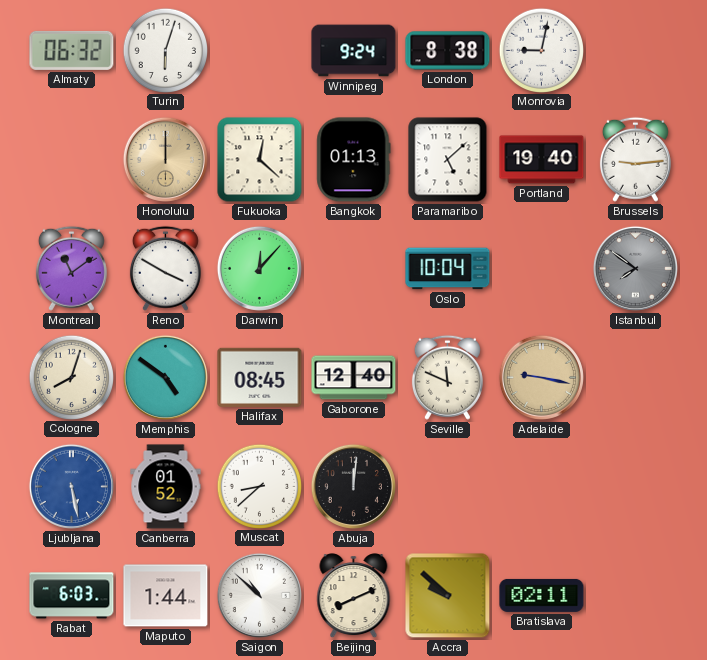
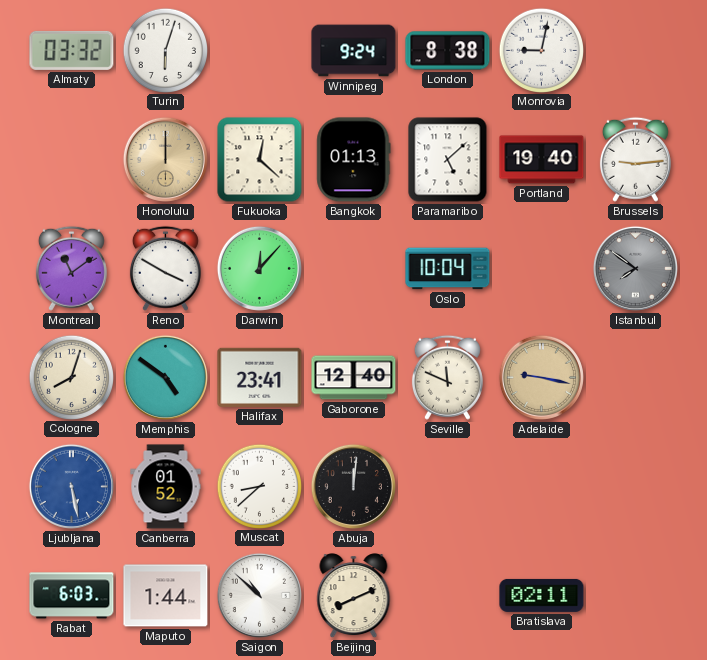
Almaty: 06:32 -> 03:32
Halifax: 08:45 -> 23:41
Accra: 9:52 -> none
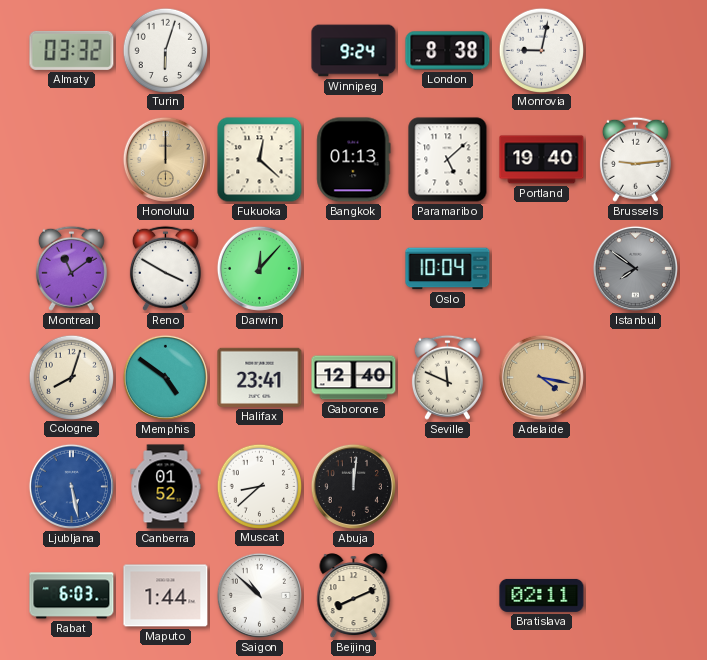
Adelaide: 9:17 -> 4:17
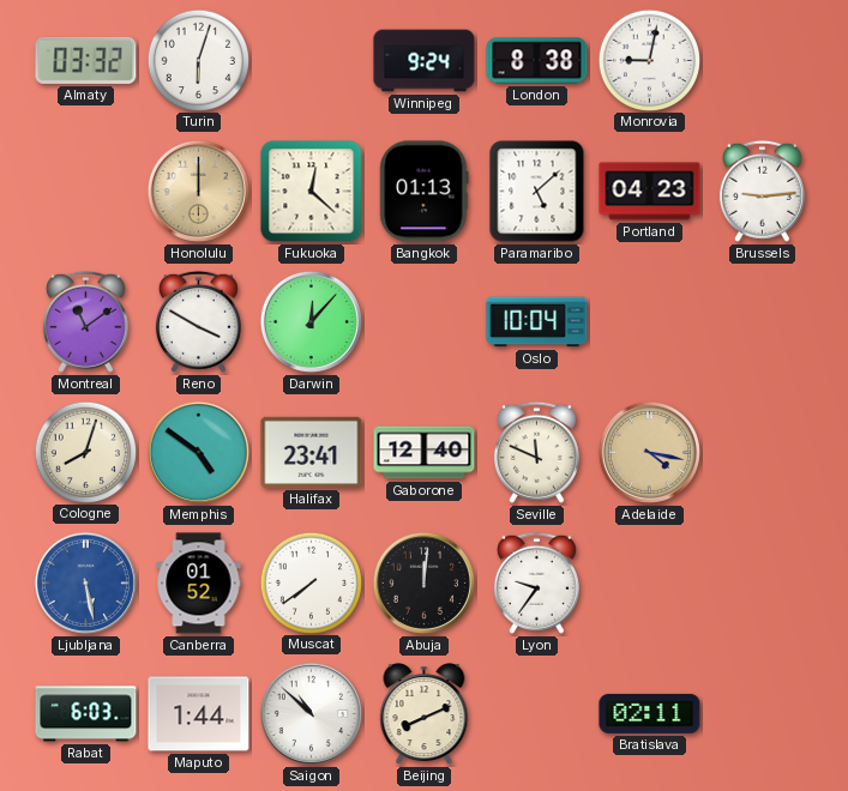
Portland: 19:40 -> 04:23
Istanbul: 7:51 -> none
Muscat: 8:38 -> 7:39
Lyon: none -> 9:36
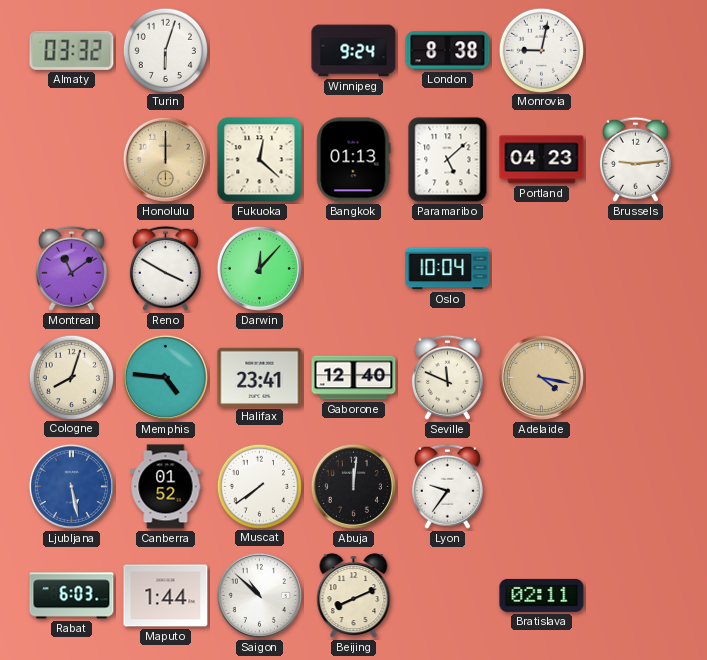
Memphis: 4:51 -> 4:46
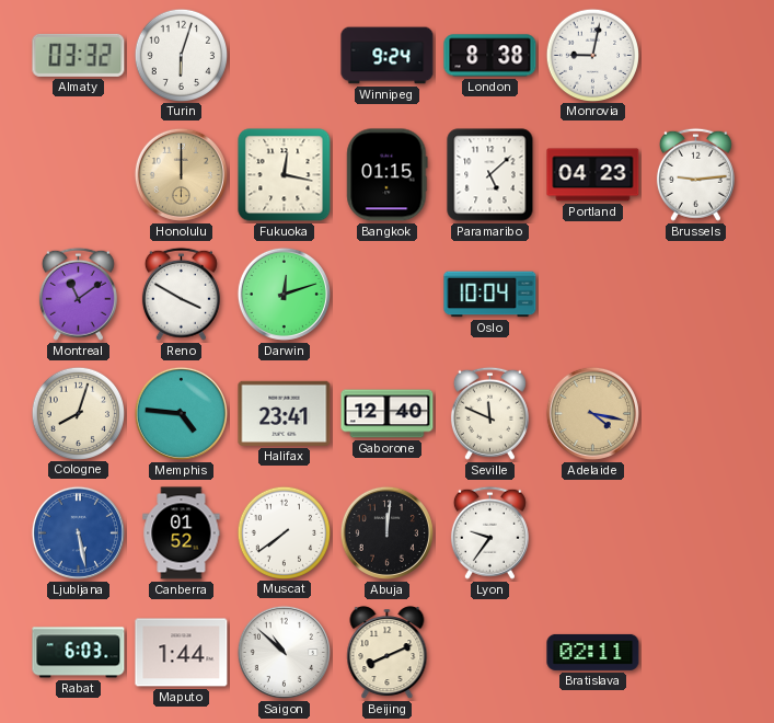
Fukuoka: 12:22 -> 12:17
Bangkok: 01:13 -> 01:15
Darwin: 12:07 -> 12:12
